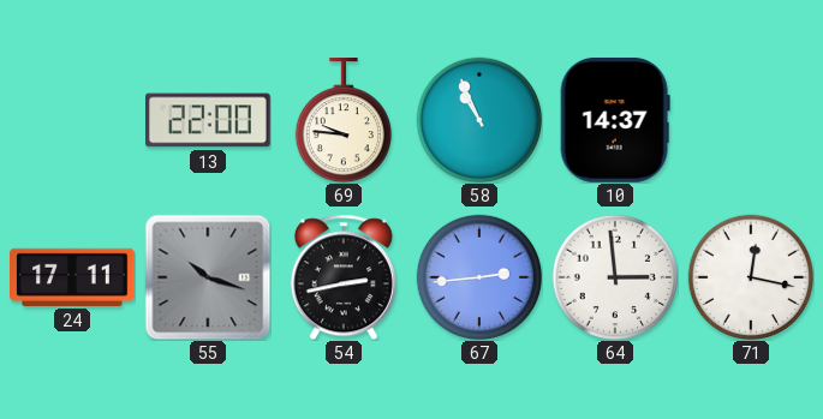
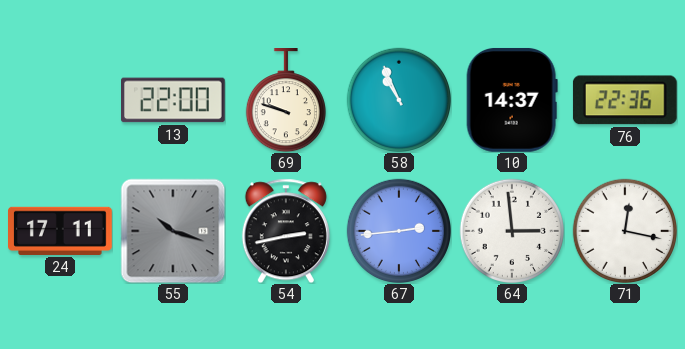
69: 9:46 -> 9:48
76: none -> 22:36
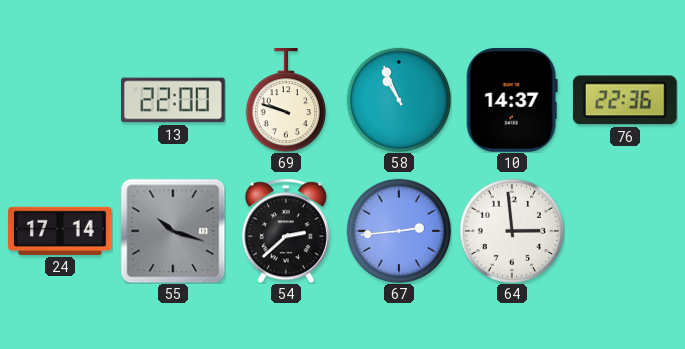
24: 17:11 -> 17:14
54: 2:43 -> 2:38
71: 12:17 -> none
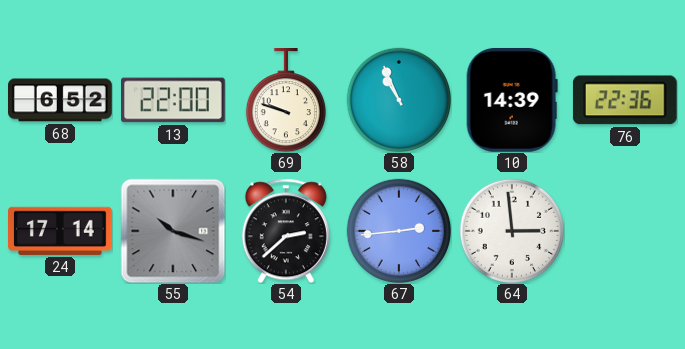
68: none -> 6:52
10: 14:37 -> 14:39
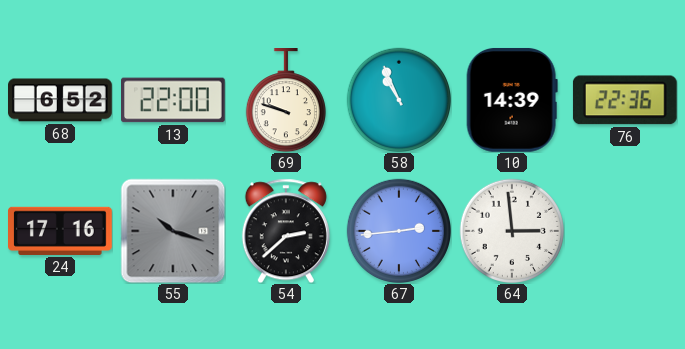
24: 17:14 -> 17:16
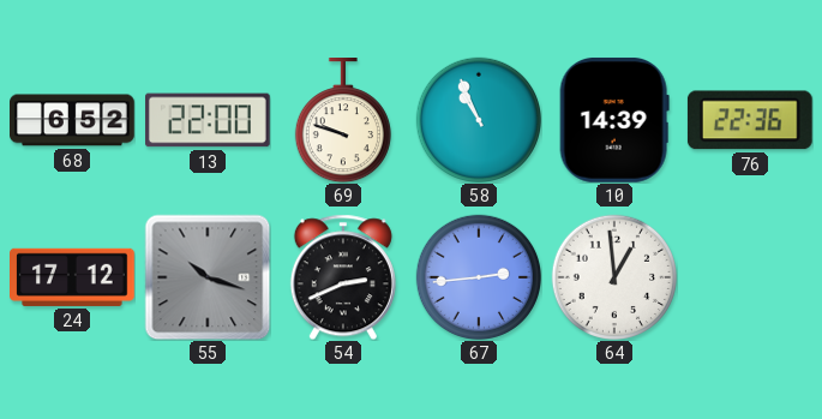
24: 17:16 -> 17:12
54: 2:38 -> 2:41
64: 2:59 -> 12:59
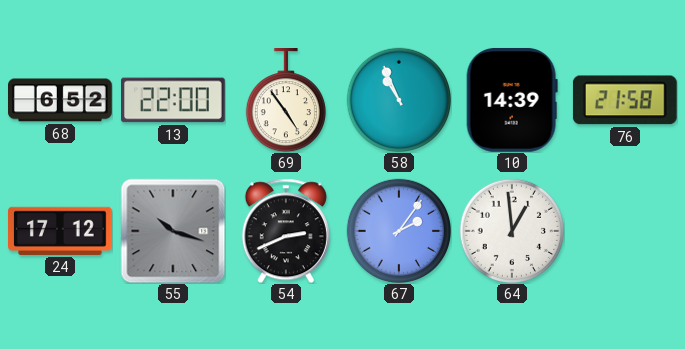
69: 9:48 -> 4:54
76: 22:36 -> 21:58
67: 2:44 -> 2:06
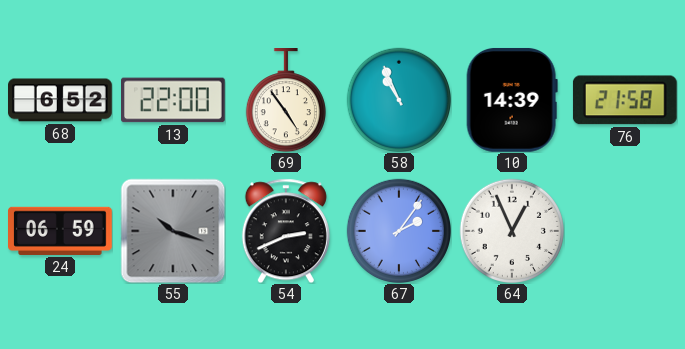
24: 17:12 -> 06:59
64: 12:59 -> 12:56
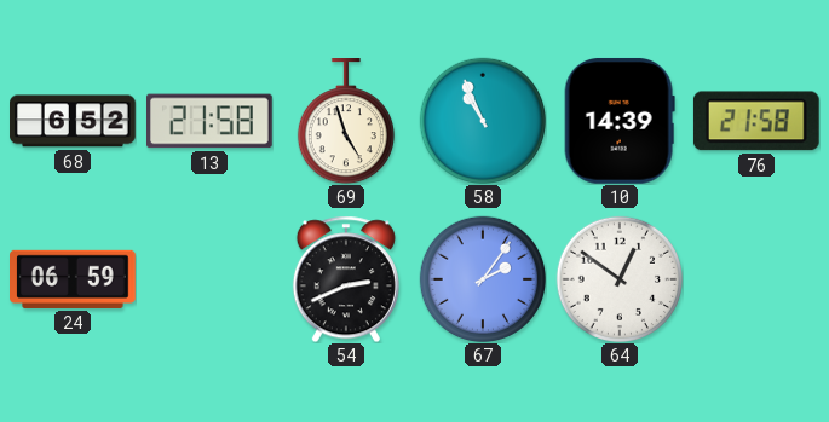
13: 22:00 -> 21:58
69: 4:54 -> 4:57
55: 10:18 -> none
64: 12:56 -> 12:51
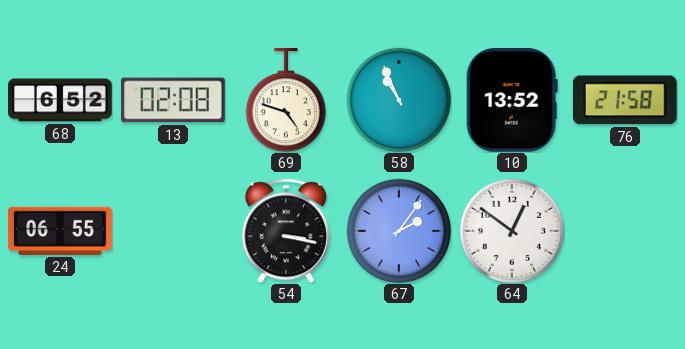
13: 21:58 -> 02:08
69: 4:57 -> 4:48
10: 14:39 -> 13:52
24: 06:59 -> 06:55
54: 2:41 -> 3:17
